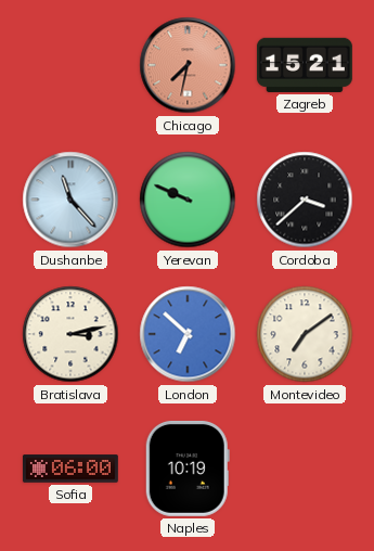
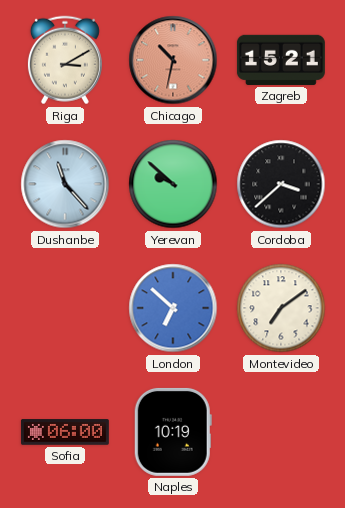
Riga: none -> 3:10
Chicago: 7:32 -> 10:32
Yerevan: 9:49 -> 9:52
Bratislava: 3:13 -> none
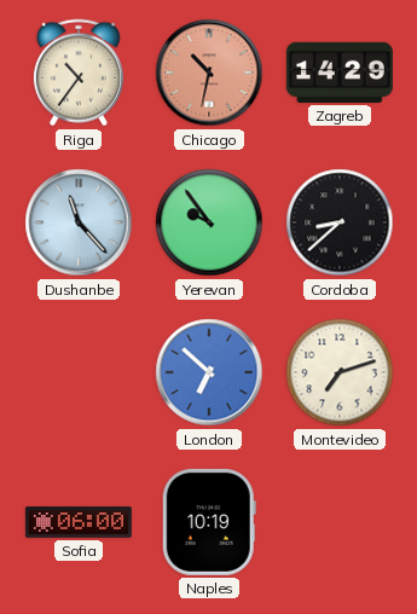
Riga: 3:10 -> 10:36
Zagreb: 15:21 -> 14:29
Yerevan: 9:52 -> 9:54
Cordoba: 3:38 -> 8:38
Montevideo: 7:09 -> 7:12
